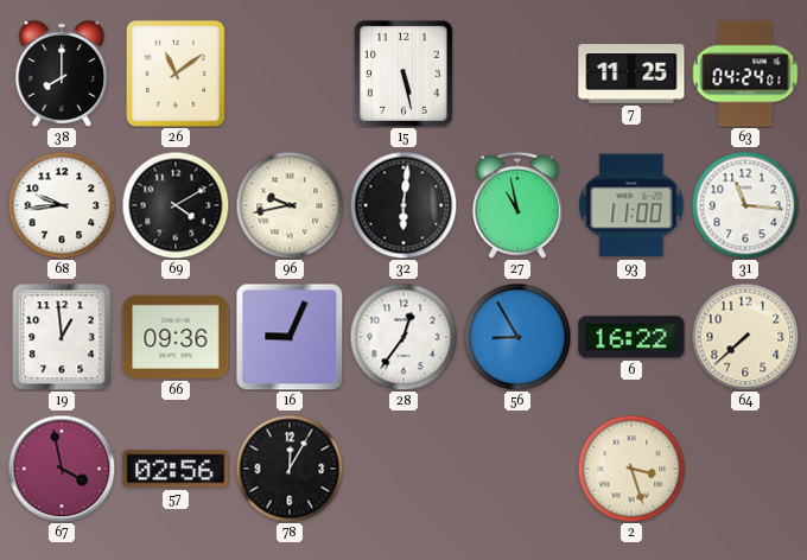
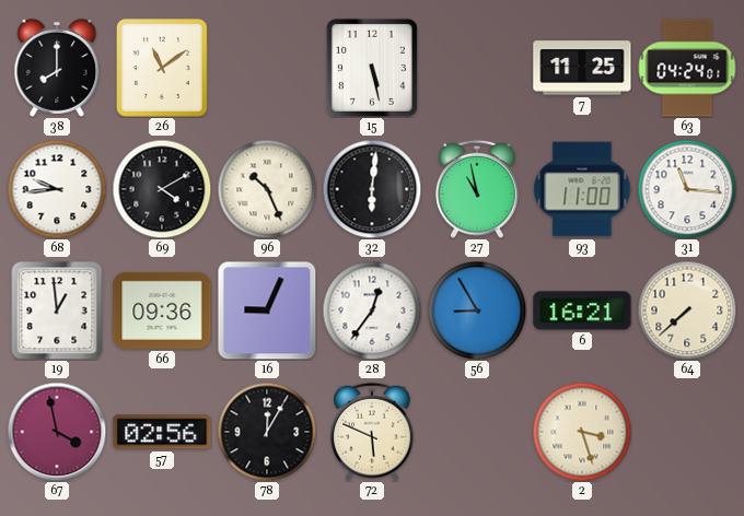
96: 9:43 -> 10:26
6: 16:22 -> 16:21
72: none -> 5:49
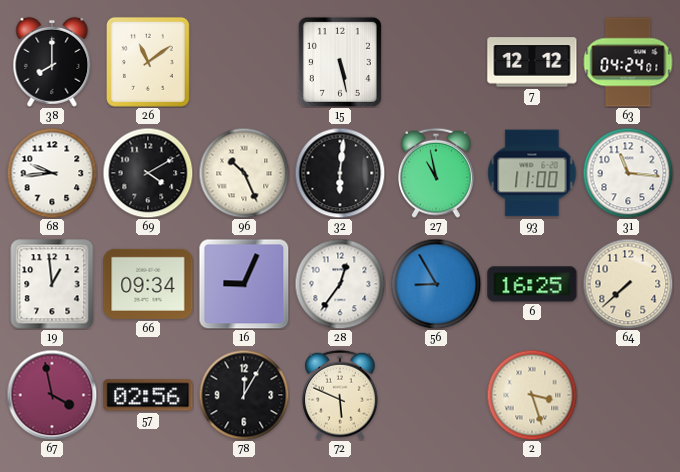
7: 11:25 -> 12:12
66: 09:36 -> 09:34
6: 16:21 -> 16:25
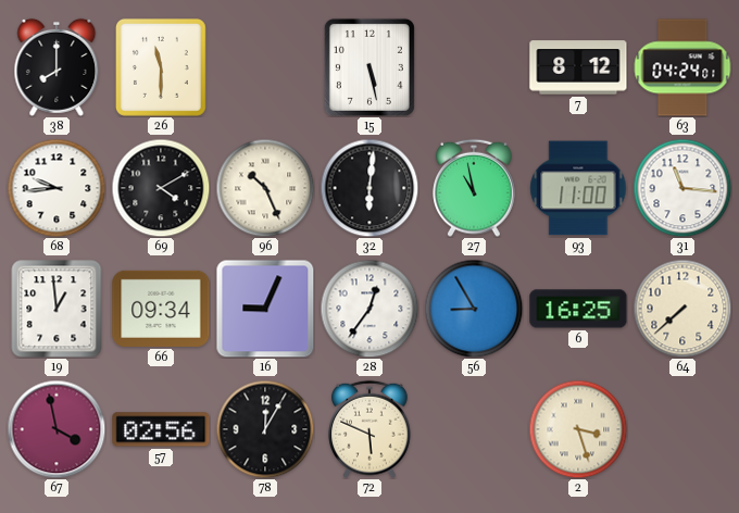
26: 11:09 -> 11:30
7: 12:12 -> 8:12
